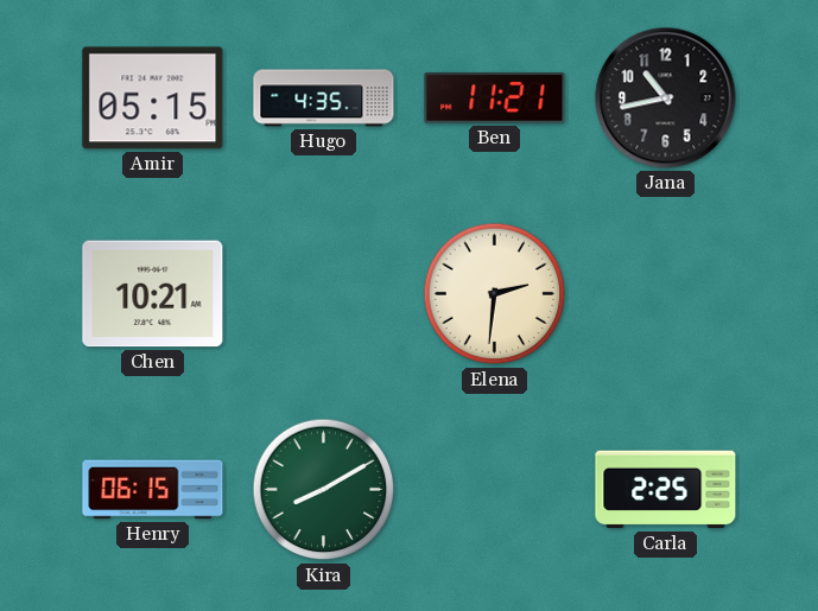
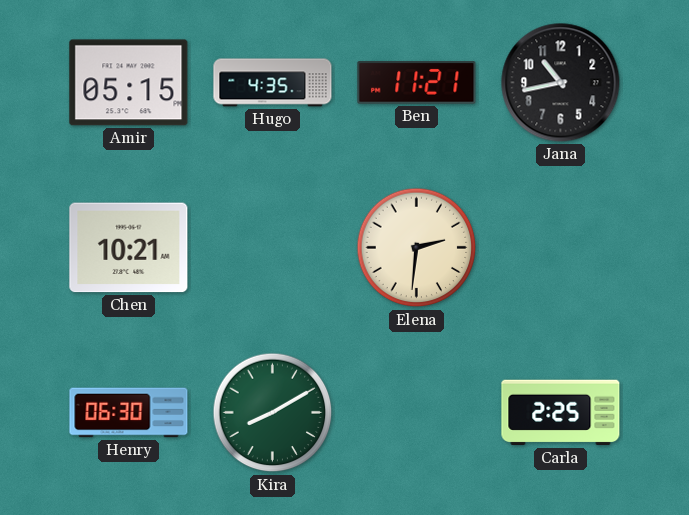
Henry: 06:15 -> 06:30
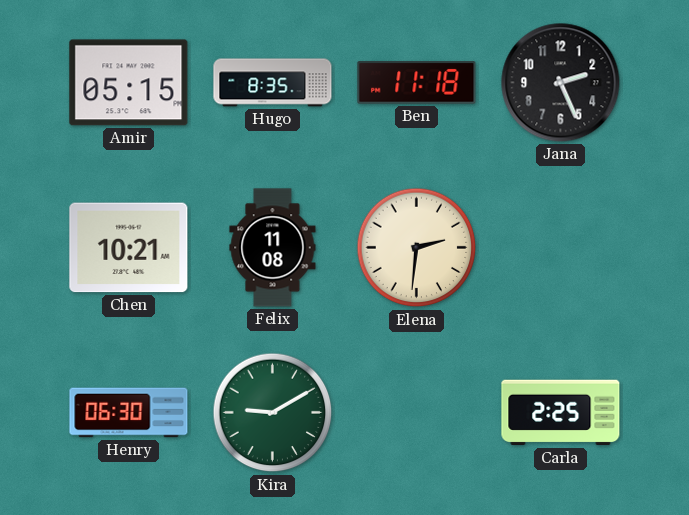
Hugo: 4:35 -> 8:35
Ben: 11:21 -> 11:18
Jana: 10:43 -> 2:26
Felix: none -> 11:08
Kira: 8:10 -> 9:10
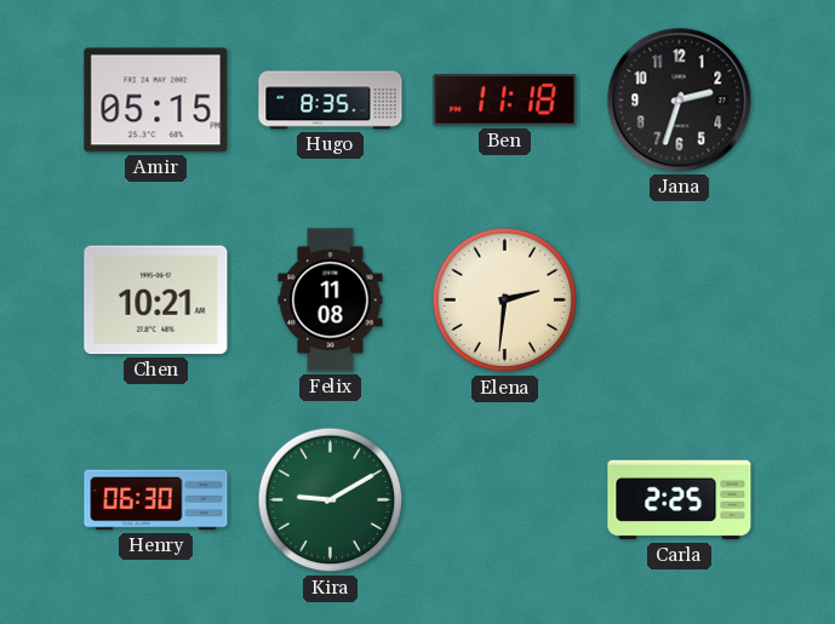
Jana: 2:26 -> 2:33
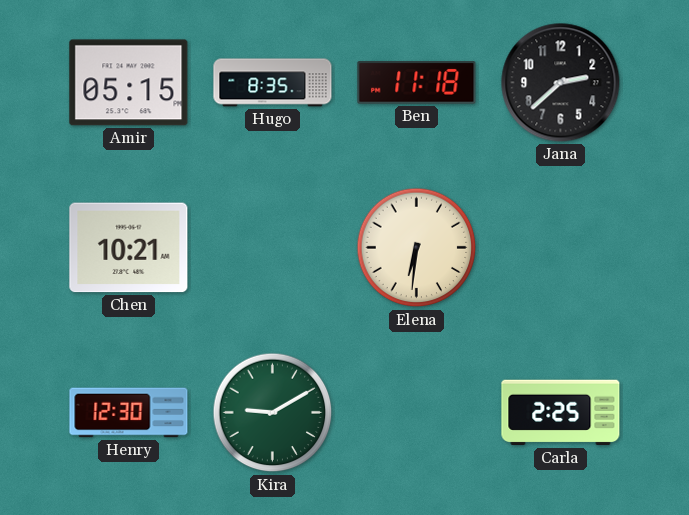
Jana: 2:33 -> 2:38
Felix: 11:08 -> none
Elena: 2:31 -> 6:31
Henry: 06:30 -> 12:30
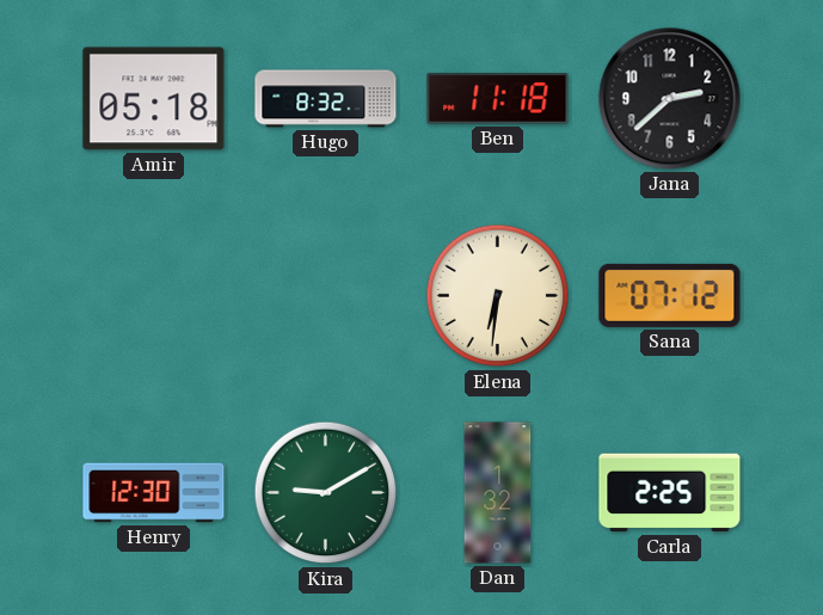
Amir: 05:15 -> 05:18
Hugo: 8:35 -> 8:32
Chen: 10:21 -> none
Sana: none -> 07:12
Dan: none -> 1:32
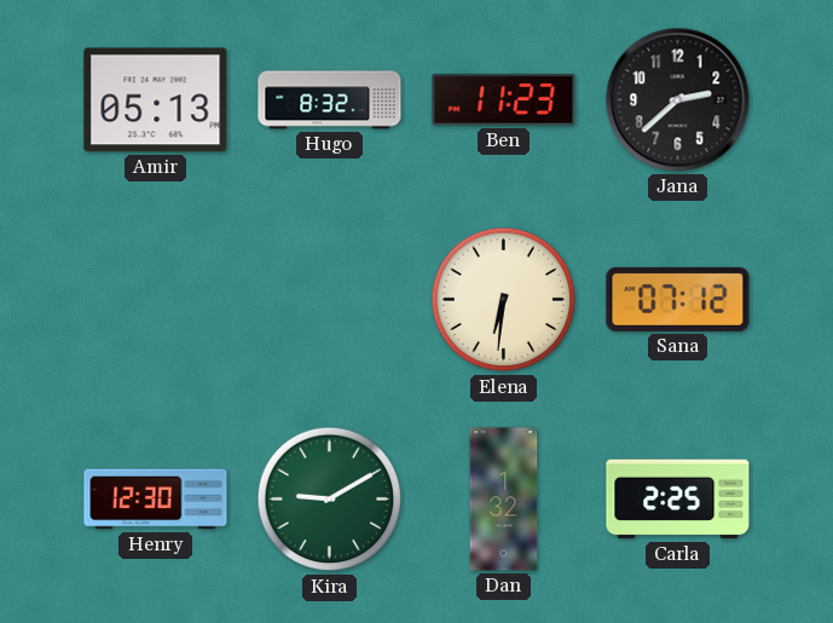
Amir: 05:18 -> 05:13
Ben: 11:18 -> 11:23
